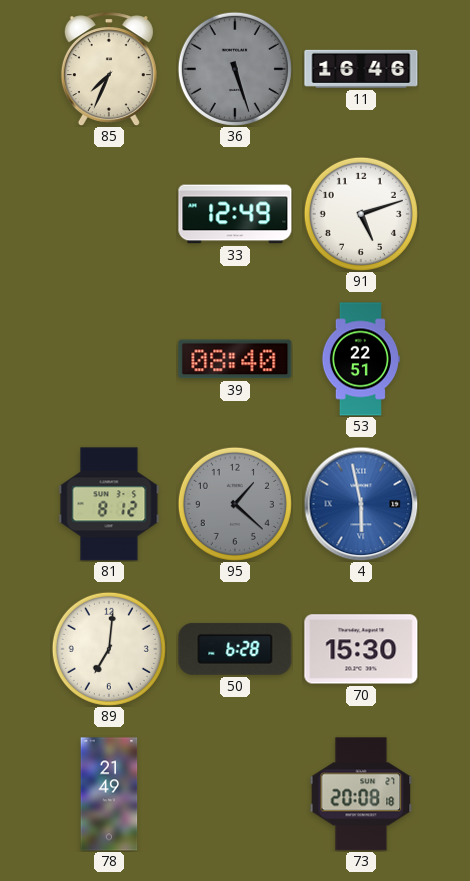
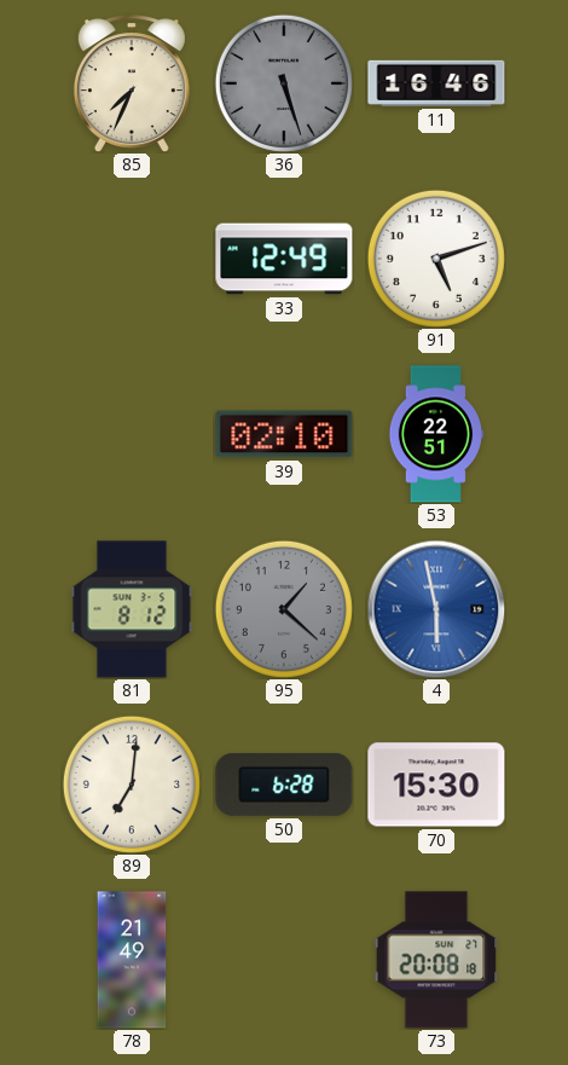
39: 08:40 -> 02:10
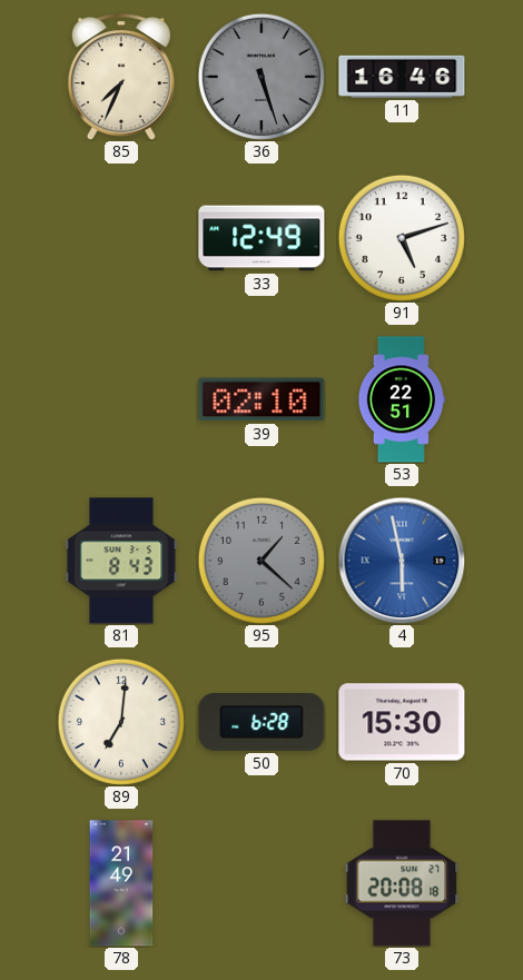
81: 8:12 -> 8:43
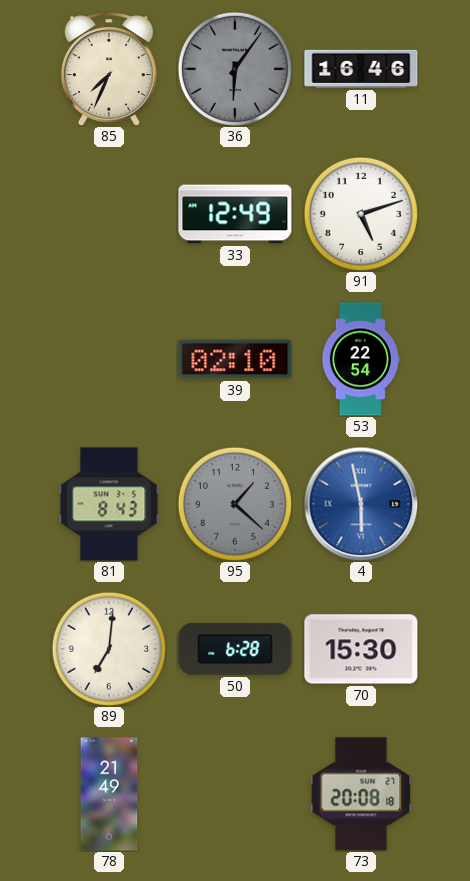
36: 5:27 -> 6:06
53: 22:51 -> 22:54
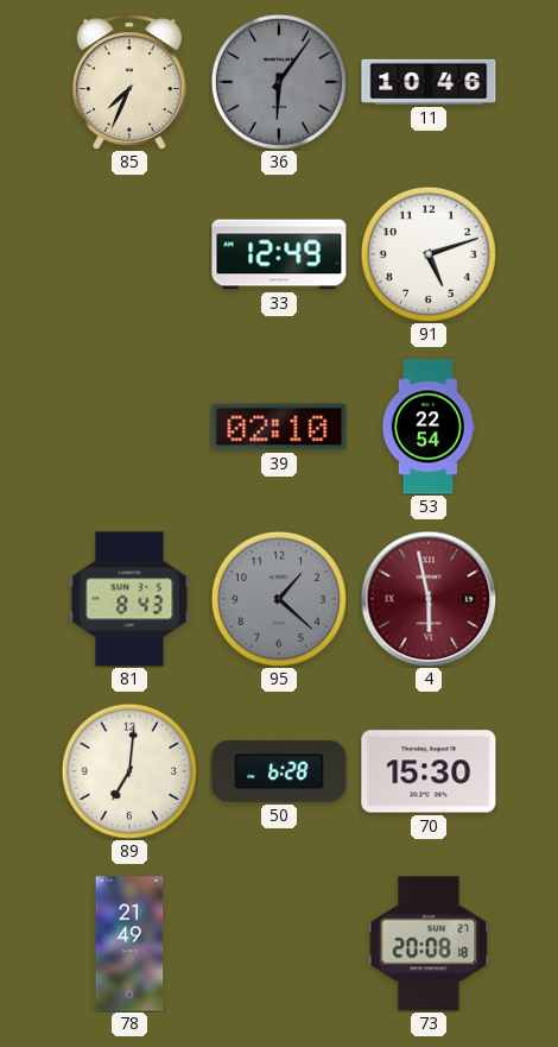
11: 16:46 -> 10:46
4 dial: blue -> burgundy
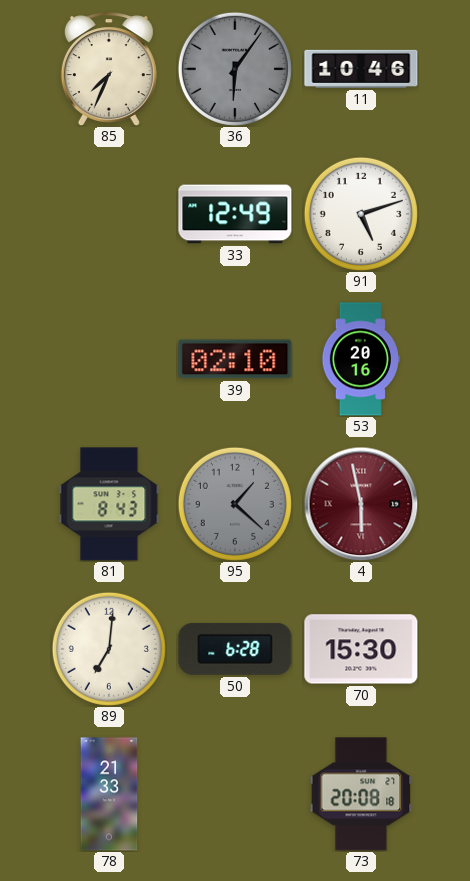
53: 22:54 -> 20:16
78: 21:49 -> 21:33
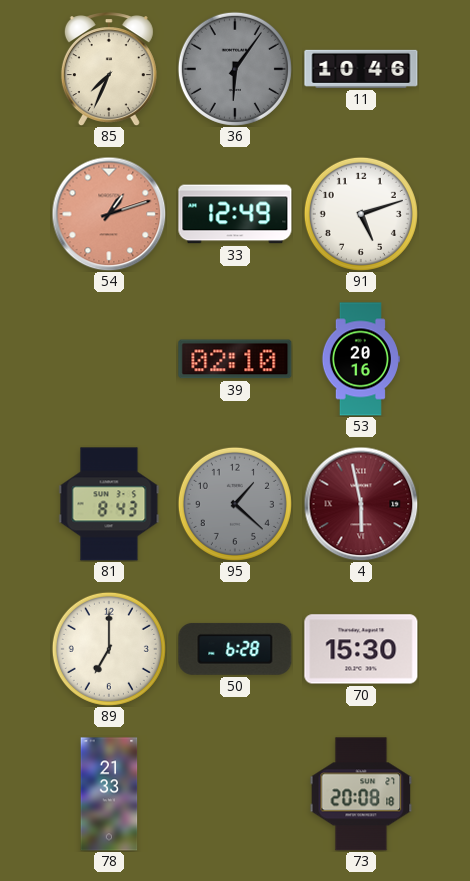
54: none -> 1:12
89: 7:01 -> 7:00
